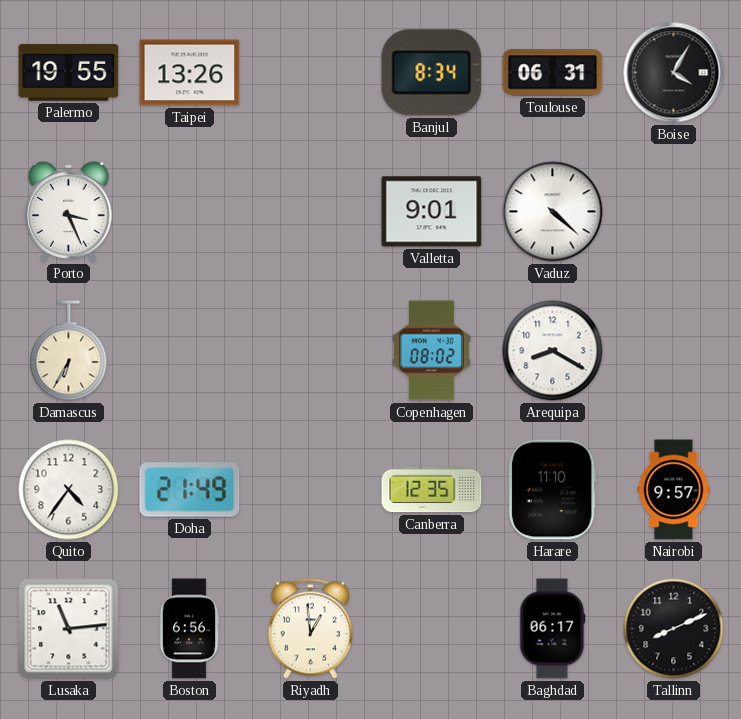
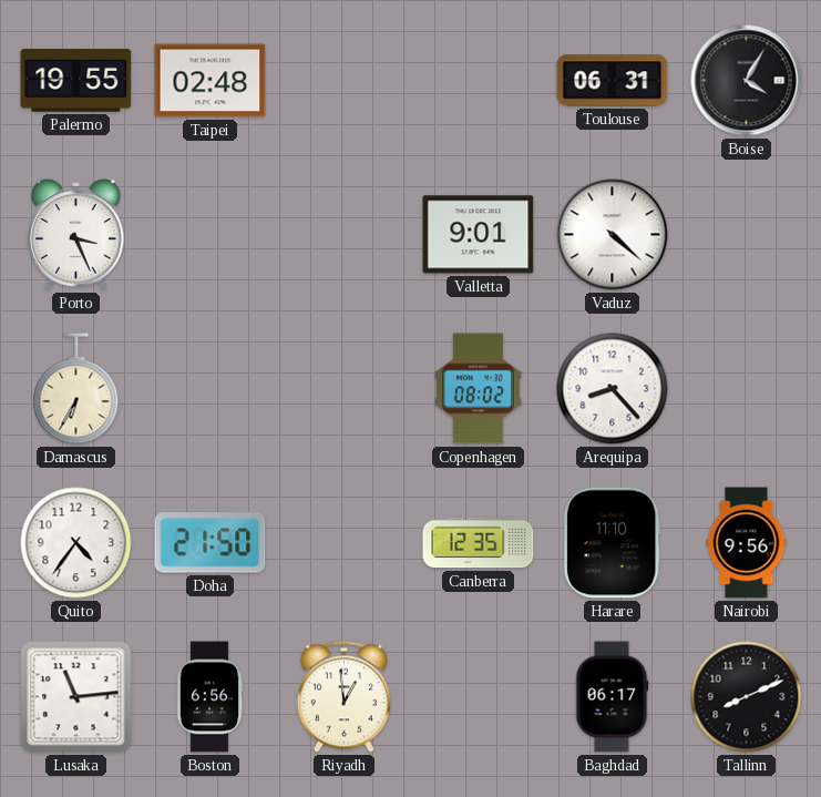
Taipei: 13:26 -> 02:48
Banjul: 8:34 -> none
Arequipa: 8:20 -> 8:23
Doha: 21:49 -> 21:50
Nairobi: 9:57 -> 9:56
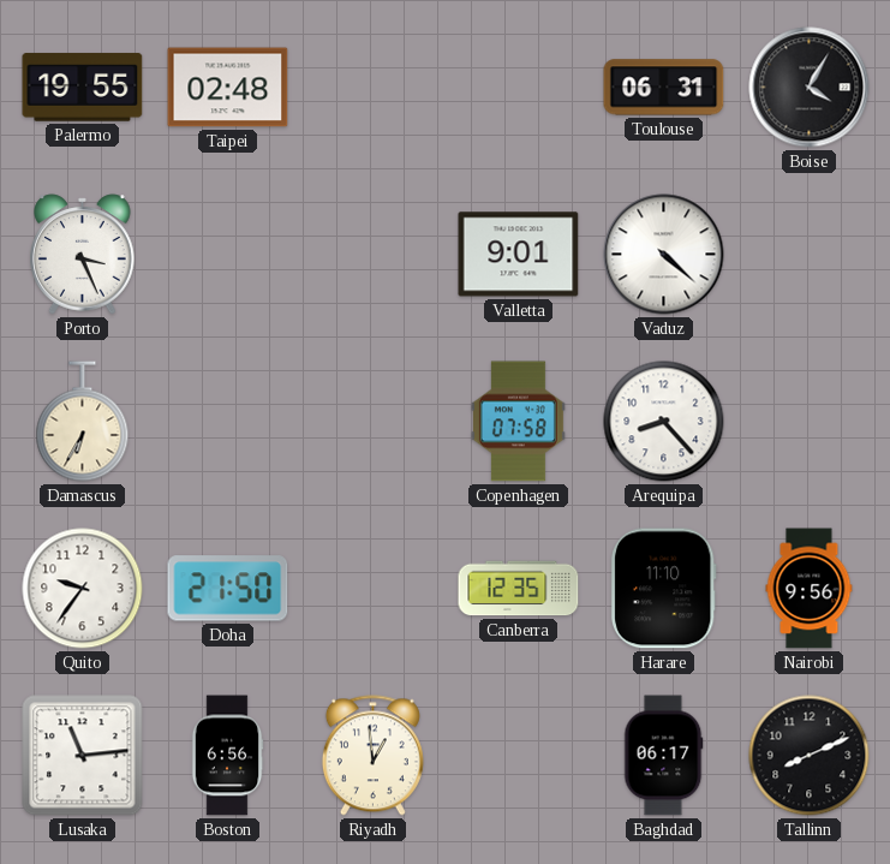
Copenhagen: 08:02 -> 07:58
Quito: 4:36 -> 9:36
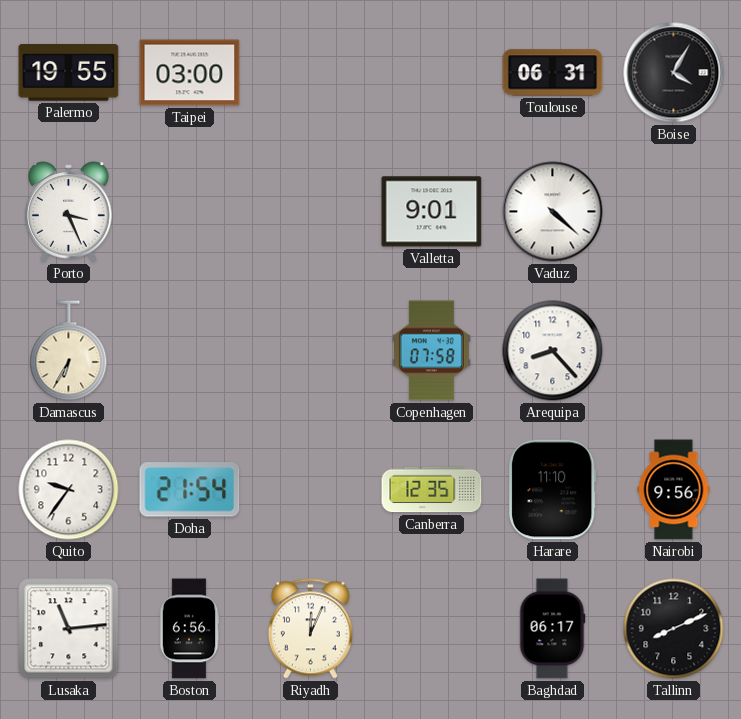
Taipei: 02:48 -> 03:00
Doha: 21:50 -> 21:54
Riyadh: 12:59 -> 12:04
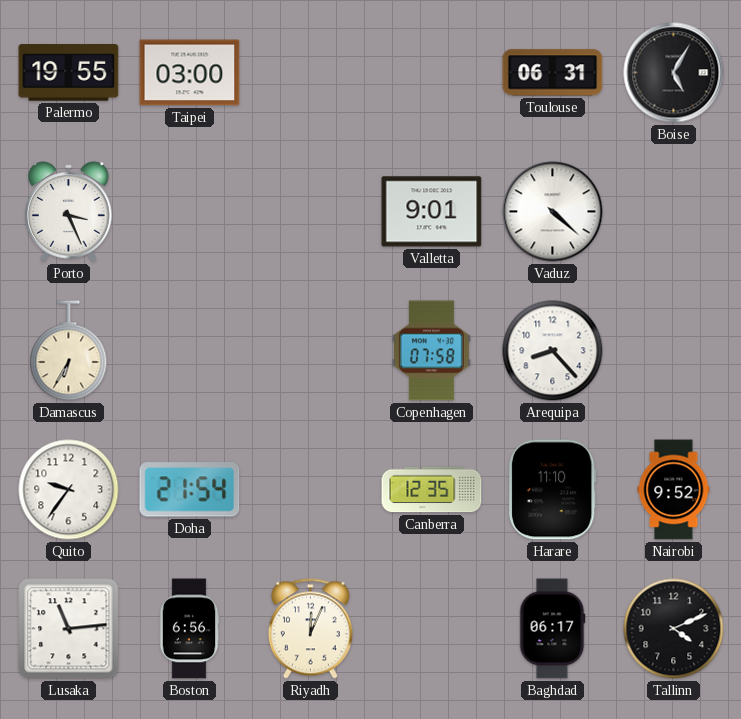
Boise: 4:05 -> 5:05
Nairobi: 9:56 -> 9:52
Tallinn: 8:11 -> 4:11
